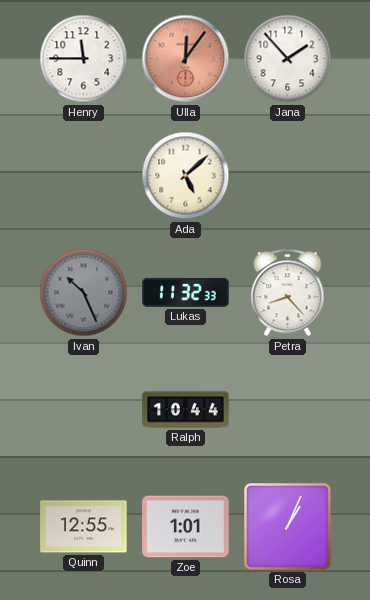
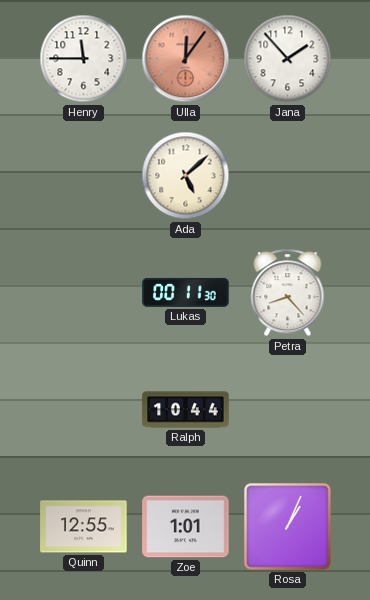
Ivan: 10:26 -> none
Lukas: 11:32 -> 00:11
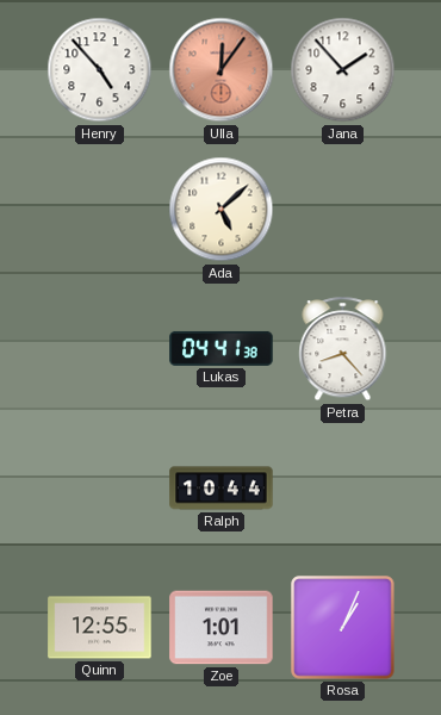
Henry: 11:45 -> 4:53
Lukas: 00:11 -> 04:41
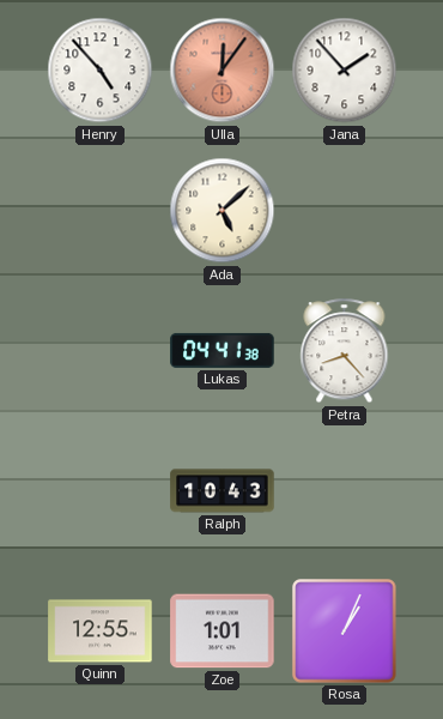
Ralph: 10:44 -> 10:43
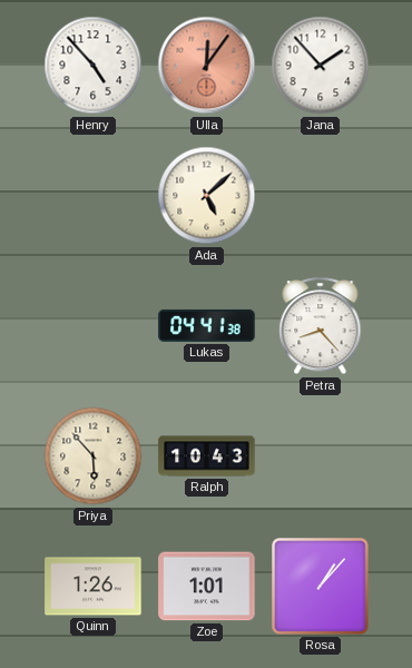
Priya: none -> 5:53
Quinn: 12:55 -> 1:26
Rosa: 1:04 -> 1:07
